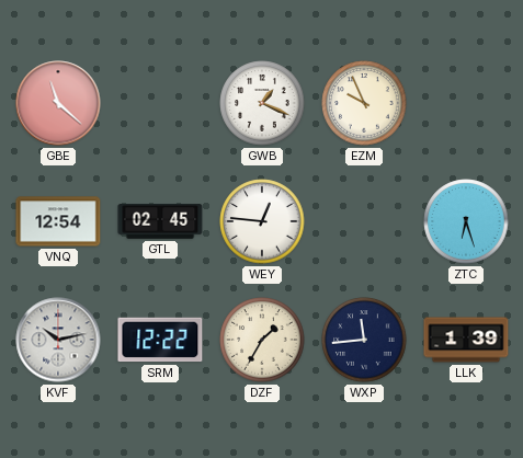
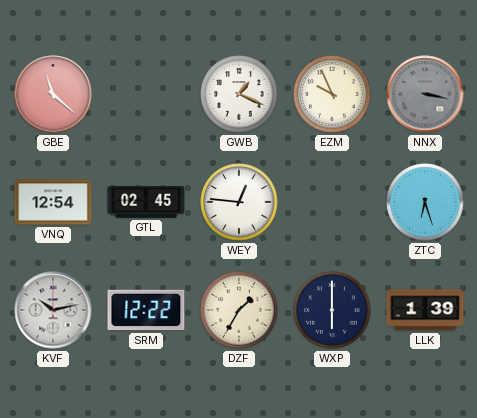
NNX: none -> 3:17
WXP: 11:44 -> 6:00
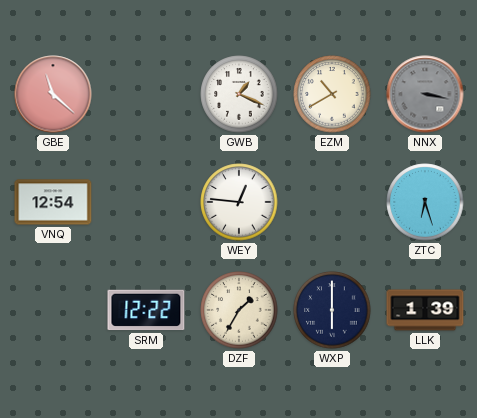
EZM: 9:56 -> 10:40
GTL: 02:45 -> none
KVF: 10:13 -> none
